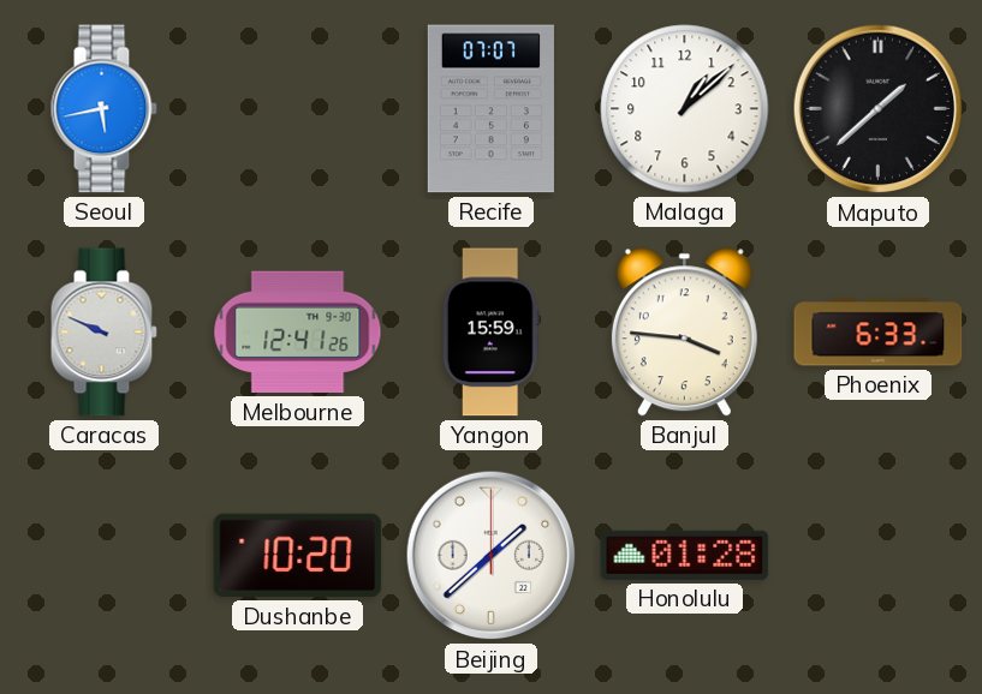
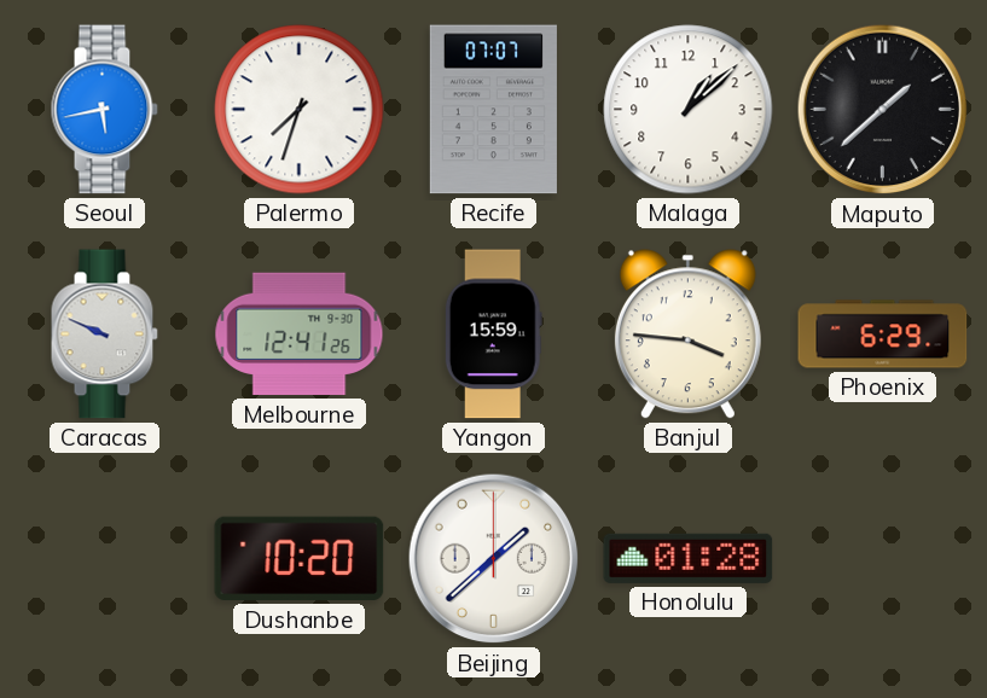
Palermo: none -> 7:33
Phoenix: 6:33 -> 6:29
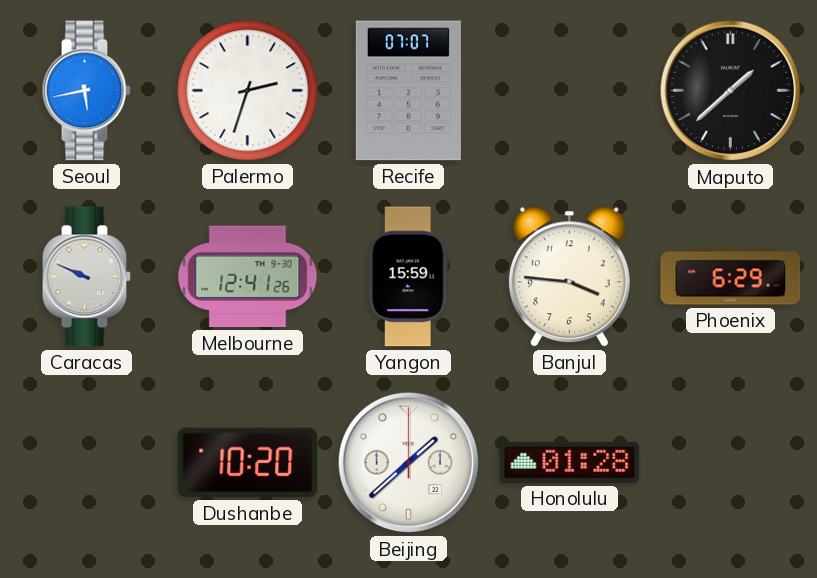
Palermo: 7:33 -> 2:33
Malaga: 1:08 -> none
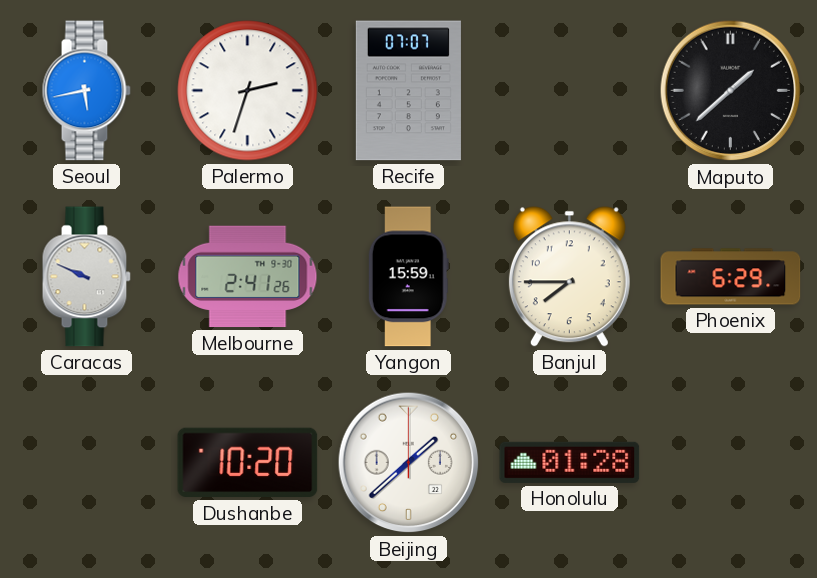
Melbourne: 12:41 -> 2:41
Banjul: 3:46 -> 7:45
